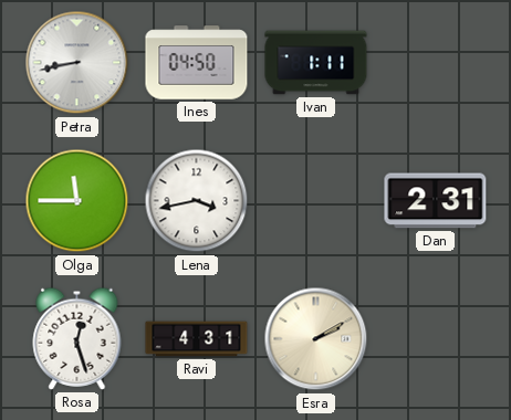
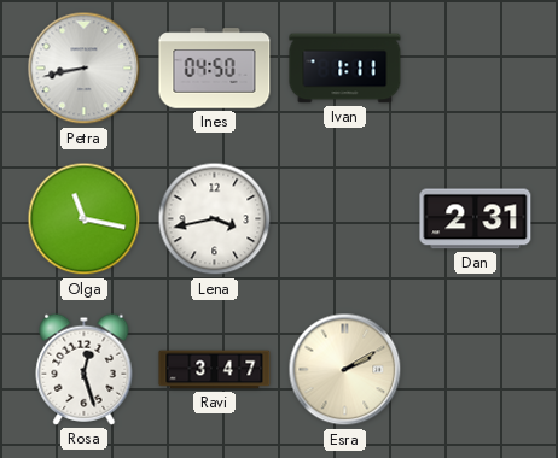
Olga: 11:45 -> 11:17
Ravi: 4:31 -> 3:47
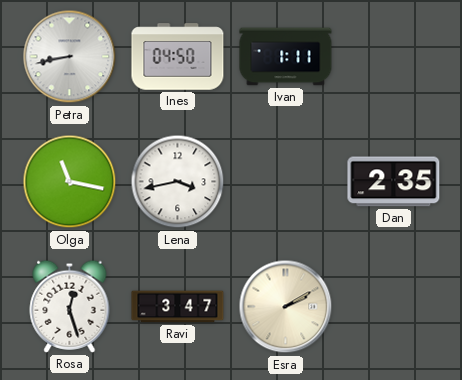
Dan: 2:31 -> 2:35
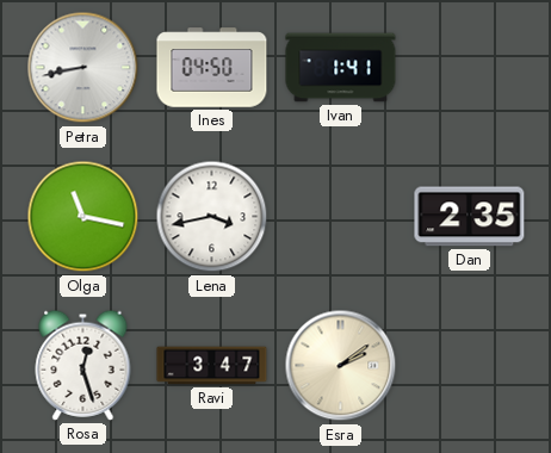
Ivan: 1:11 -> 1:41
Esra: 2:10 -> 2:09
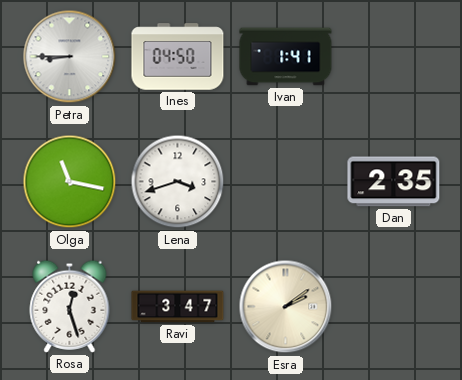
Petra: 8:43 -> 8:45
Lena: 3:43 -> 3:42
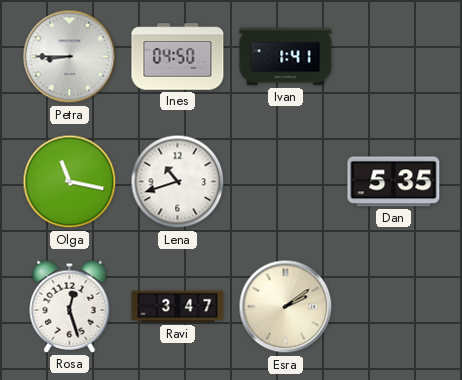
Lena: 3:42 -> 10:42
Dan: 2:35 -> 5:35
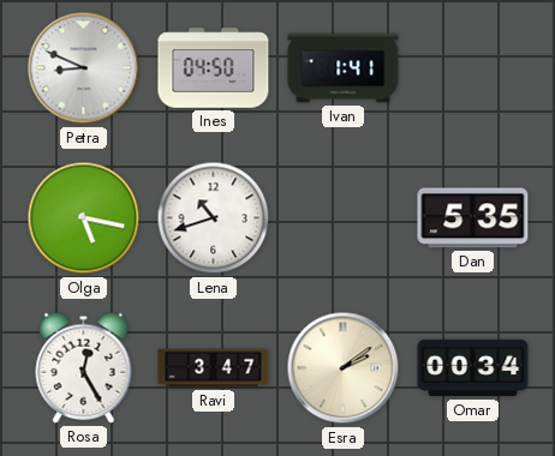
Petra: 8:45 -> 8:49
Olga: 11:17 -> 5:17
Rosa: 12:27 -> 12:25
Omar: none -> 00:34
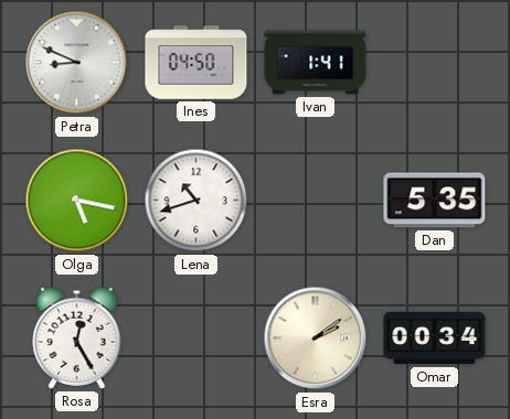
Ravi: 3:47 -> none
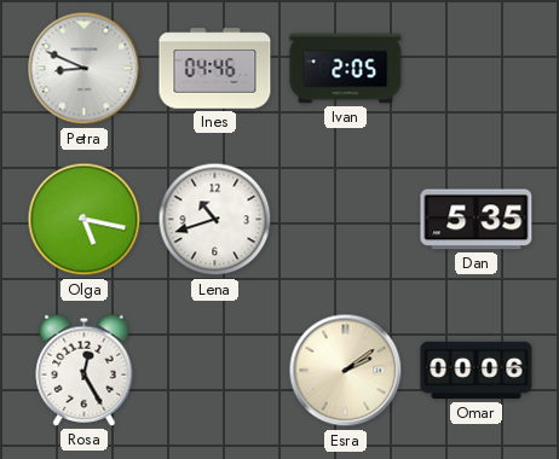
Ines: 04:50 -> 04:46
Ivan: 1:41 -> 2:05
Omar: 00:34 -> 00:06
